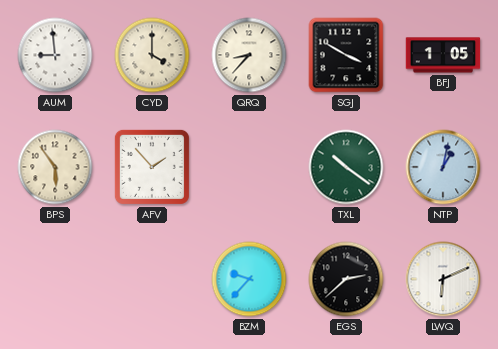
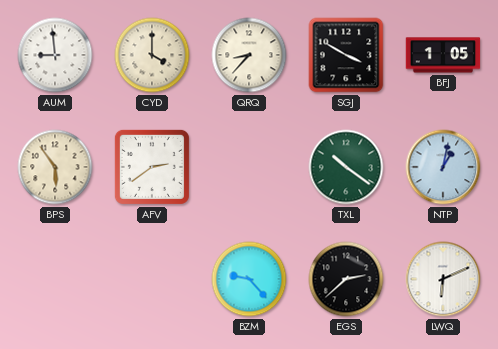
AFV: 1:53 -> 2:39
BZM: 9:37 -> 9:23
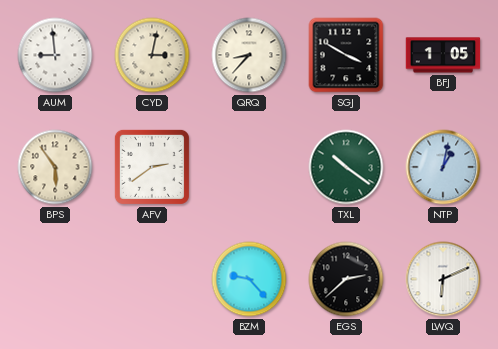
CYD: 4:00 -> 3:02
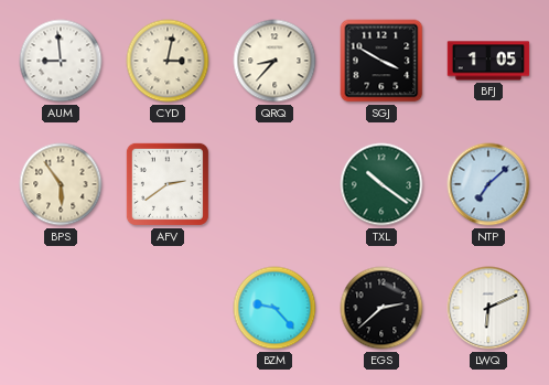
NTP: 1:02 -> 7:08
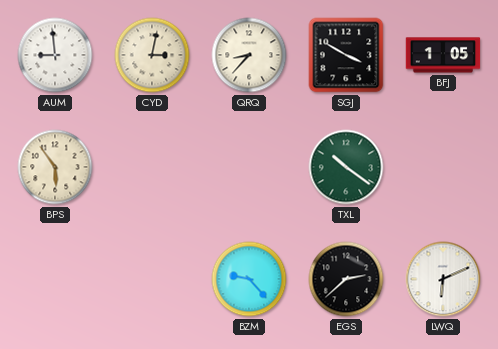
AFV: 2:39 -> none
NTP: 7:08 -> none
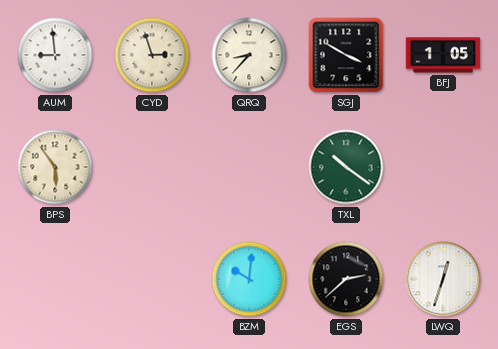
CYD: 3:02 -> 2:57
BZM: 9:23 -> 10:01
LWQ: 6:11 -> 12:33
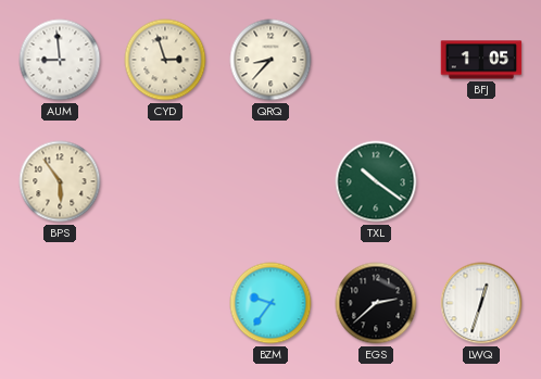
SGJ: 3:50 -> none
BZM: 10:01 -> 9:36
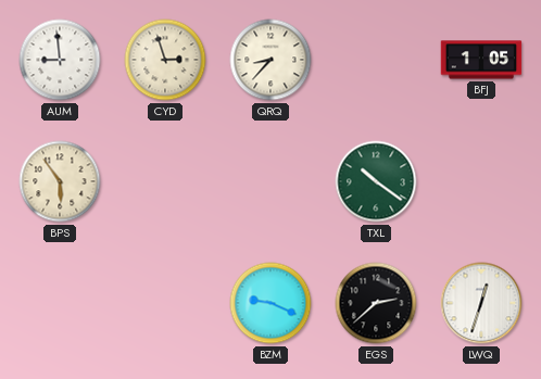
BZM: 9:36 -> 9:19
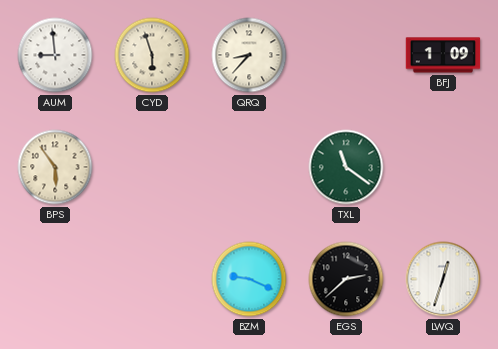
CYD: 2:57 -> 5:57
BFJ: 1:05 -> 1:09
TXL: 10:21 -> 11:21
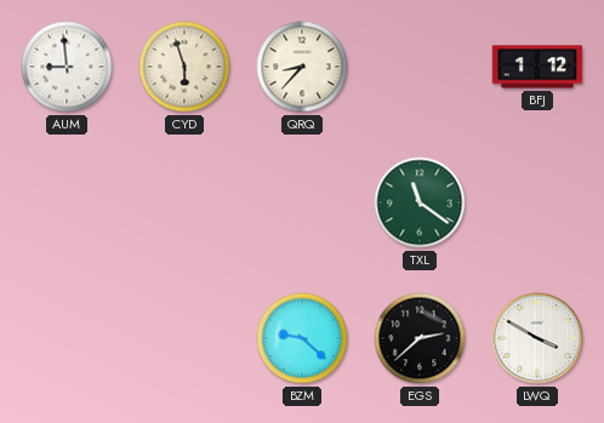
BFJ: 1:09 -> 1:12
BPS: 5:54 -> none
BZM: 9:19 -> 9:22
LWQ: 12:33 -> 3:50
